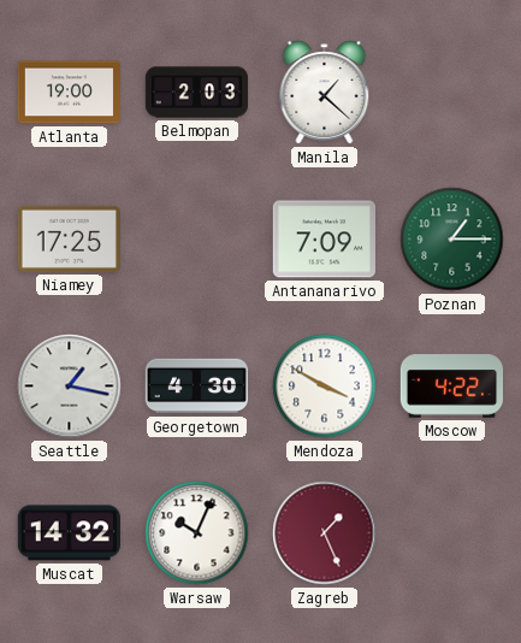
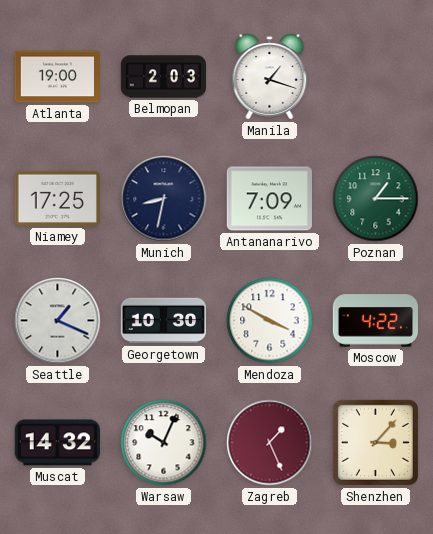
Manila: 1:22 -> 1:18
Munich: none -> 8:32
Seattle: 1:17 -> 1:19
Georgetown: 4:30 -> 10:30
Shenzhen: none -> 3:07
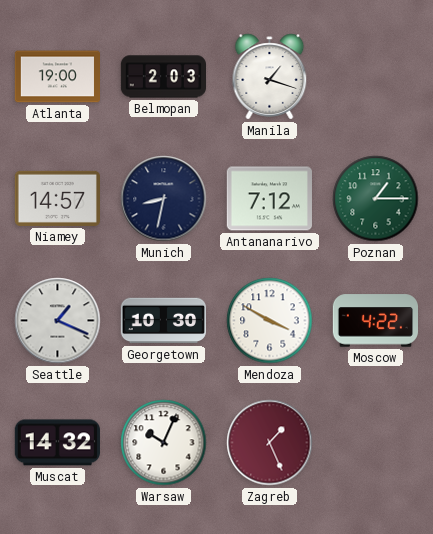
Niamey: 17:25 -> 14:57
Antananarivo: 7:09 -> 7:12
Shenzhen: 3:07 -> none
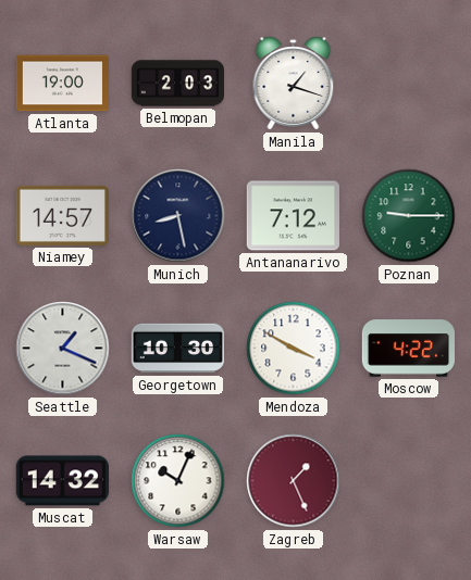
Munich: 8:32 -> 8:28
Poznan: 1:15 -> 9:15
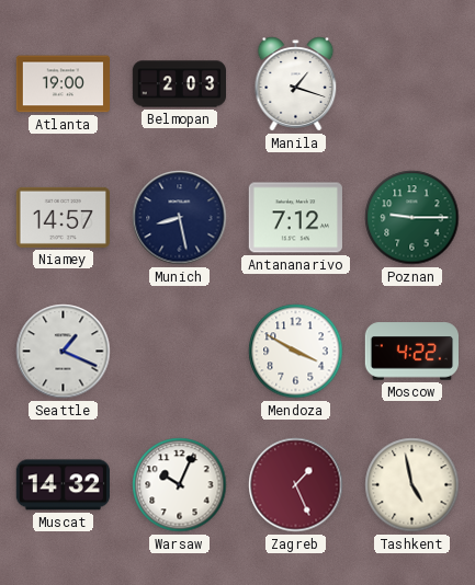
Georgetown: 10:30 -> none
Tashkent: none -> 4:58
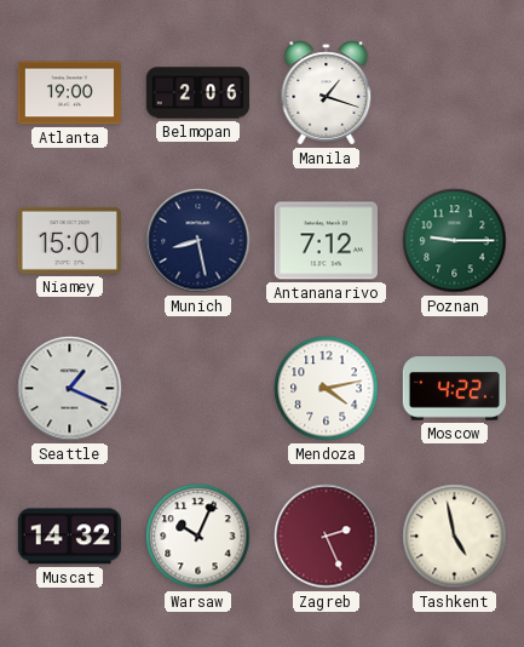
Belmopan: 2:03 -> 2:06
Niamey: 14:57 -> 15:01
Mendoza: 3:50 -> 4:13
Zagreb: 1:26 -> 2:26
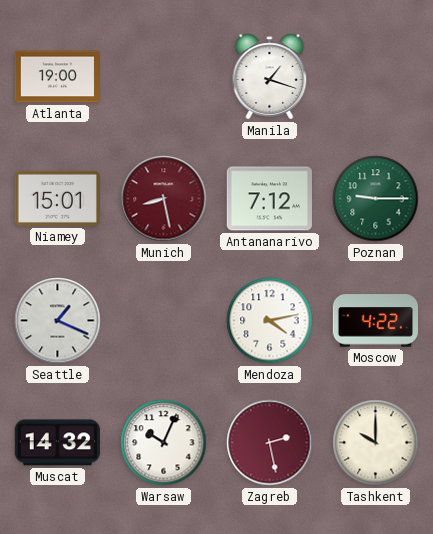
Belmopan: 2:06 -> none
Munich dial: navy -> burgundy
Zagreb: 2:26 -> 2:28
Tashkent: 4:58 -> 10:00
